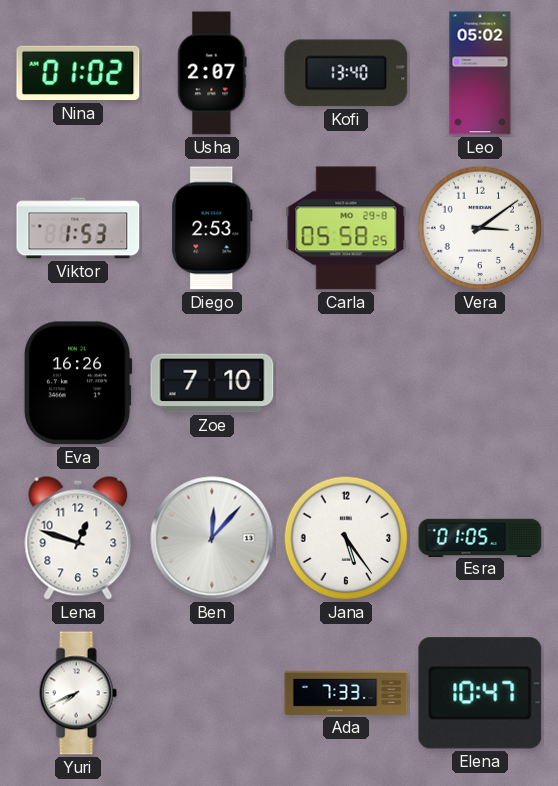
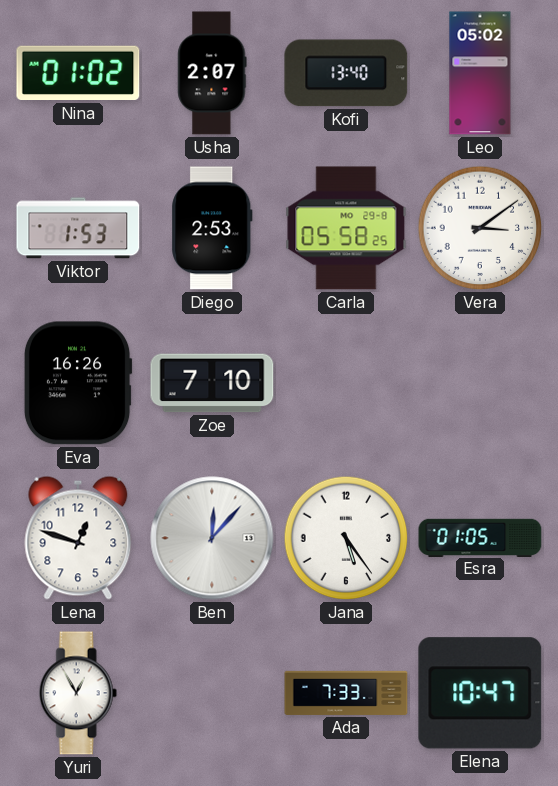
Yuri: 7:41 -> 12:55
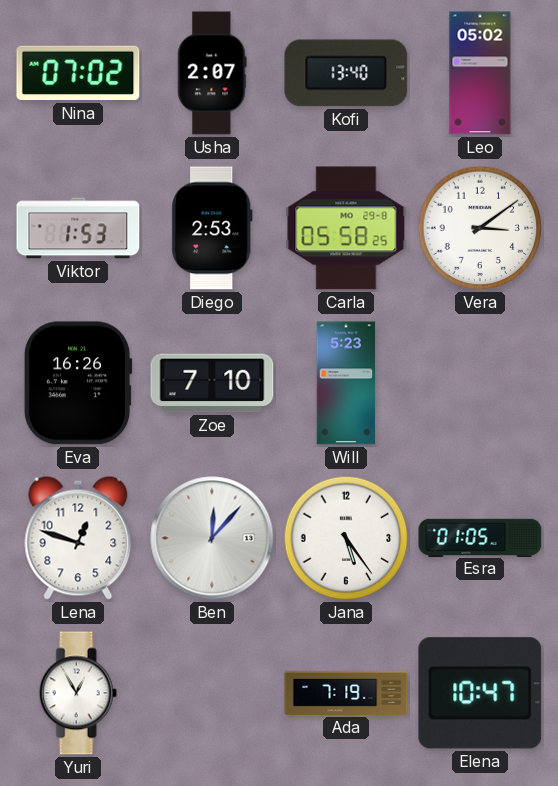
Nina: 01:02 -> 07:02
Will: none -> 5:23
Ada: 7:33 -> 7:19
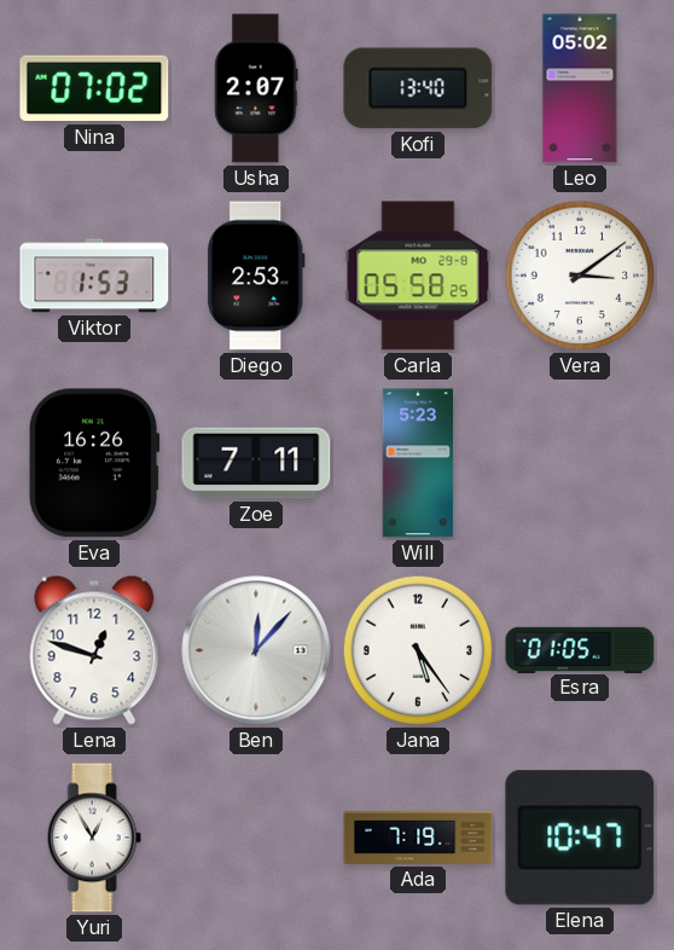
Zoe: 7:10 -> 7:11
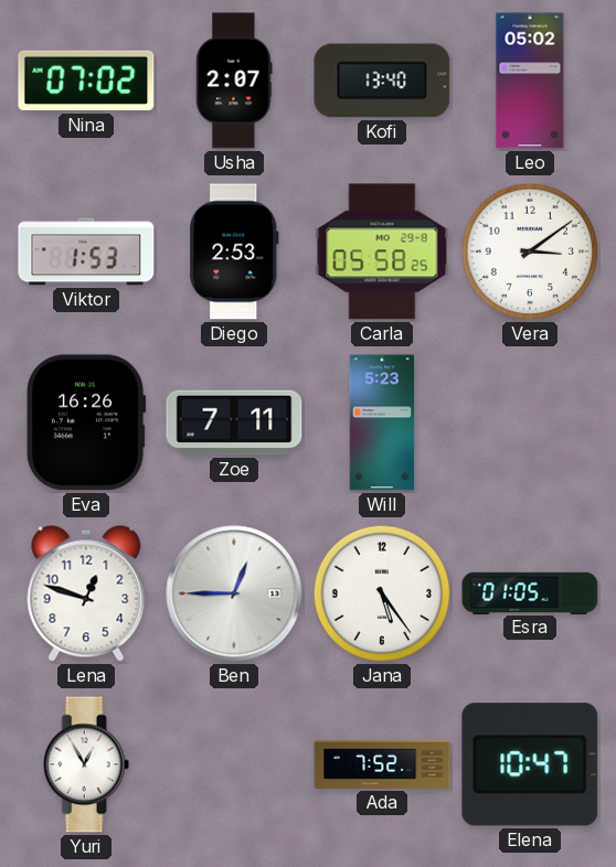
Ben: 12:07 -> 12:45
Ada: 7:19 -> 7:52
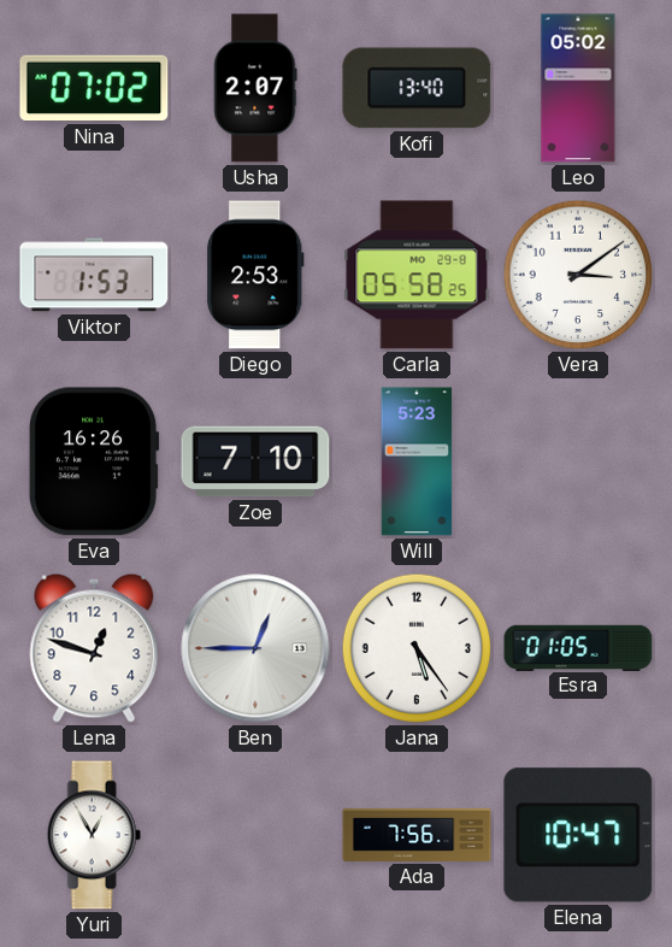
Zoe: 7:11 -> 7:10
Ada: 7:52 -> 7:56
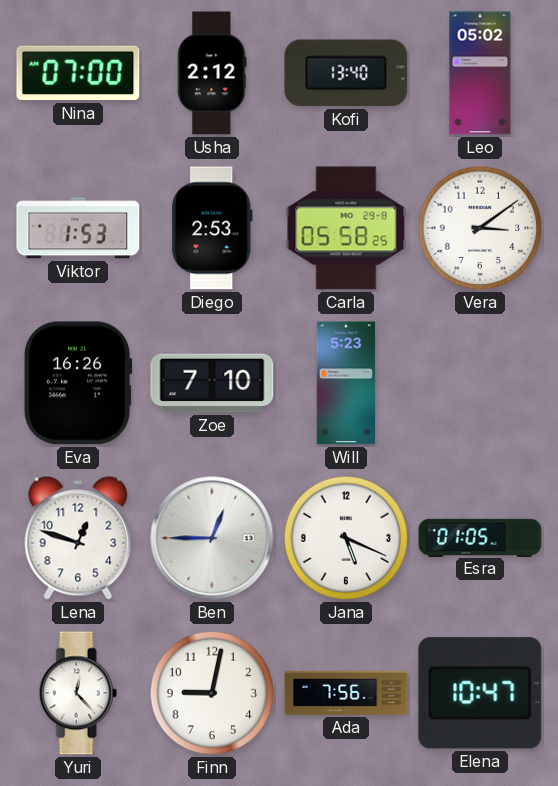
Nina: 07:02 -> 07:00
Usha: 2:07 -> 2:12
Jana: 5:24 -> 5:19
Yuri: 12:55 -> 12:23
Finn: none -> 9:02
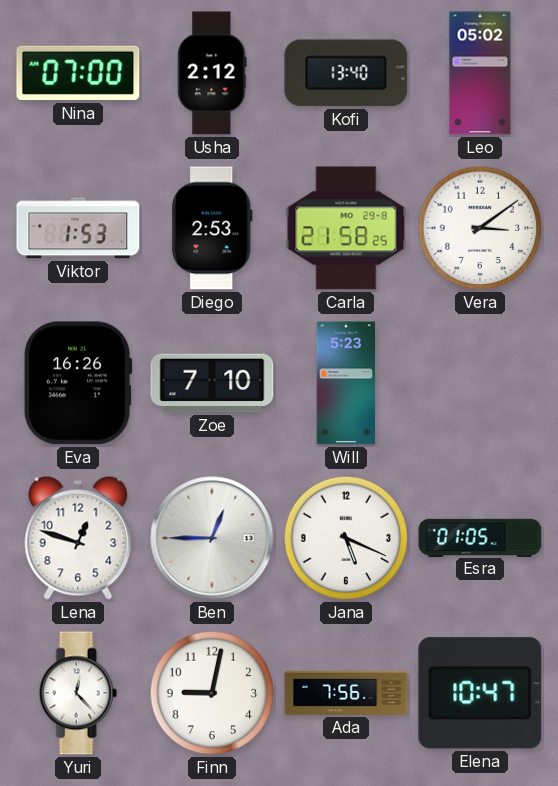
Carla: 05:58 -> 21:58
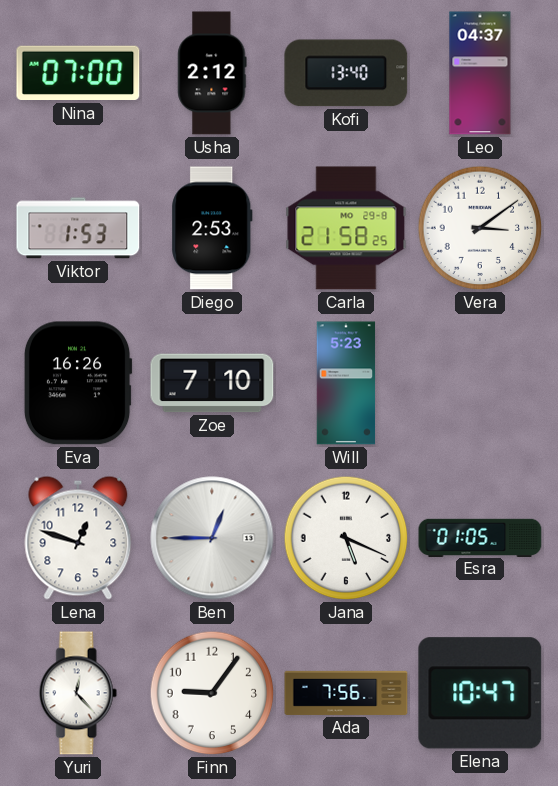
Leo: 05:02 -> 04:37
Finn: 9:02 -> 9:06
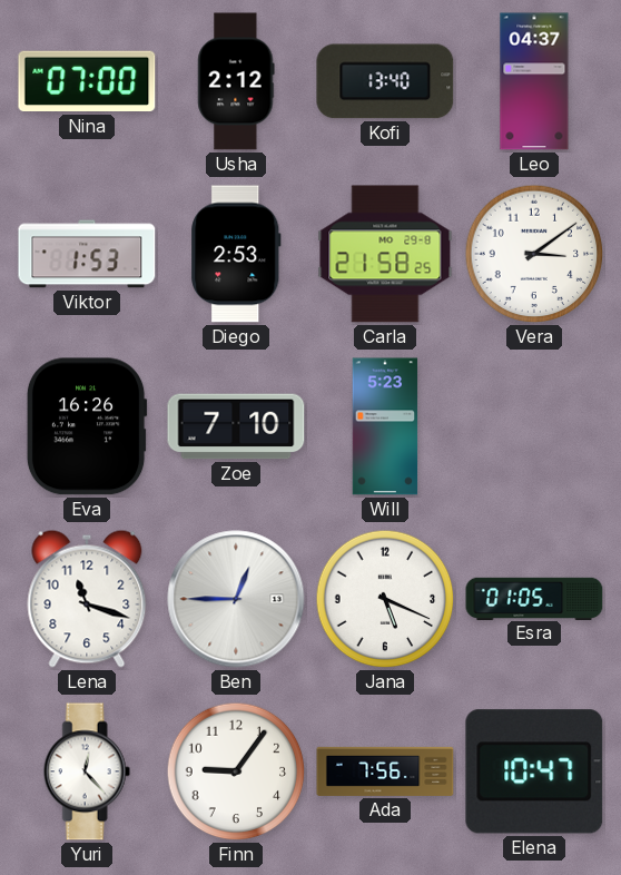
Lena: 12:48 -> 11:18
